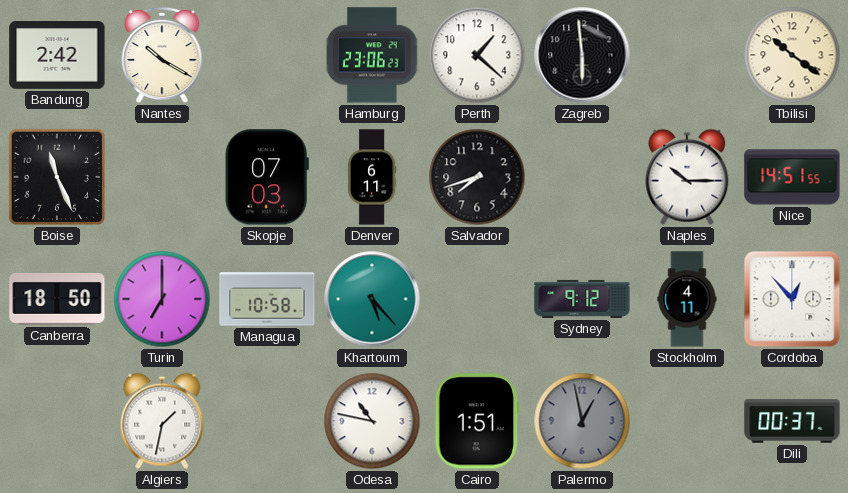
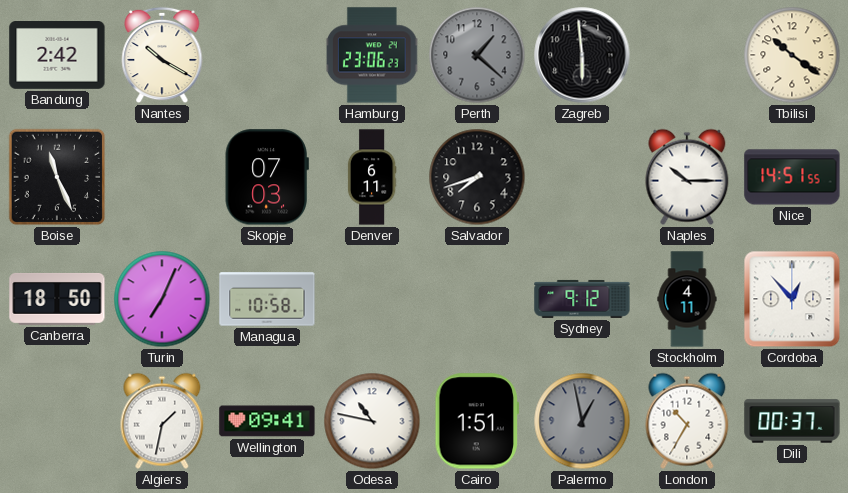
Perth dial: white -> grey
Turin: 7:00 -> 7:04
Khartoum: 5:23 -> none
Wellington: none -> 09:41
London: none -> 10:35
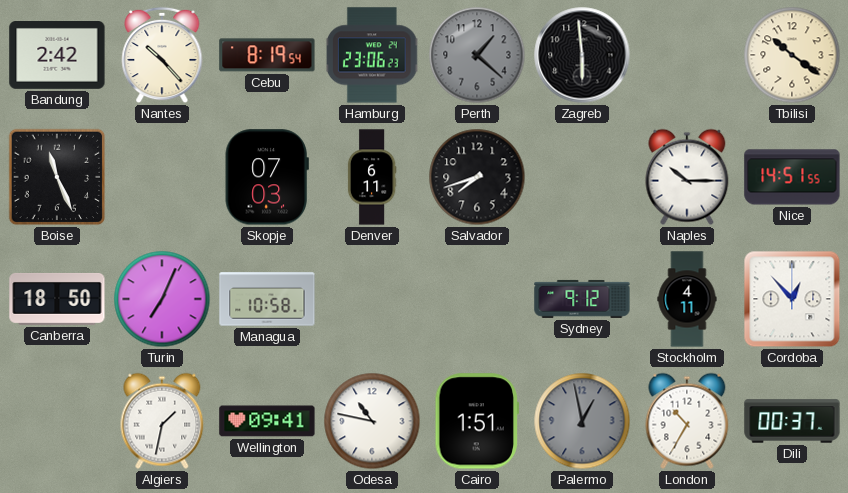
Nantes: 10:20 -> 10:23
Cebu: none -> 8:19
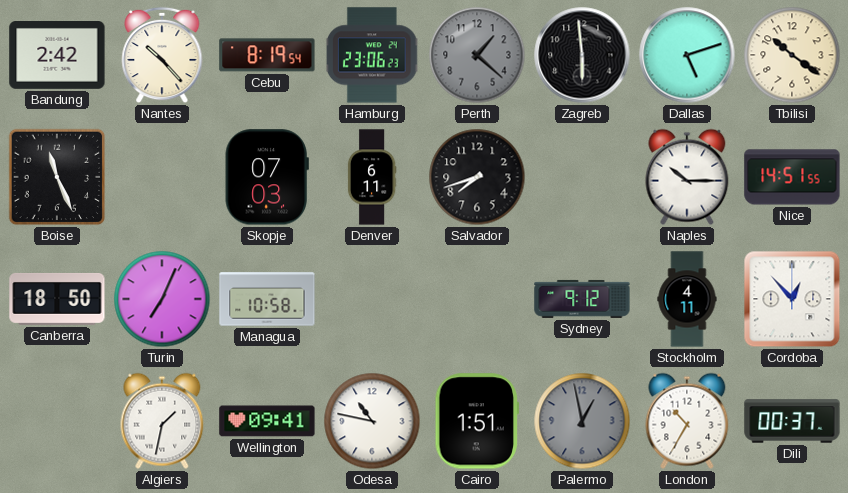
Dallas: none -> 5:12
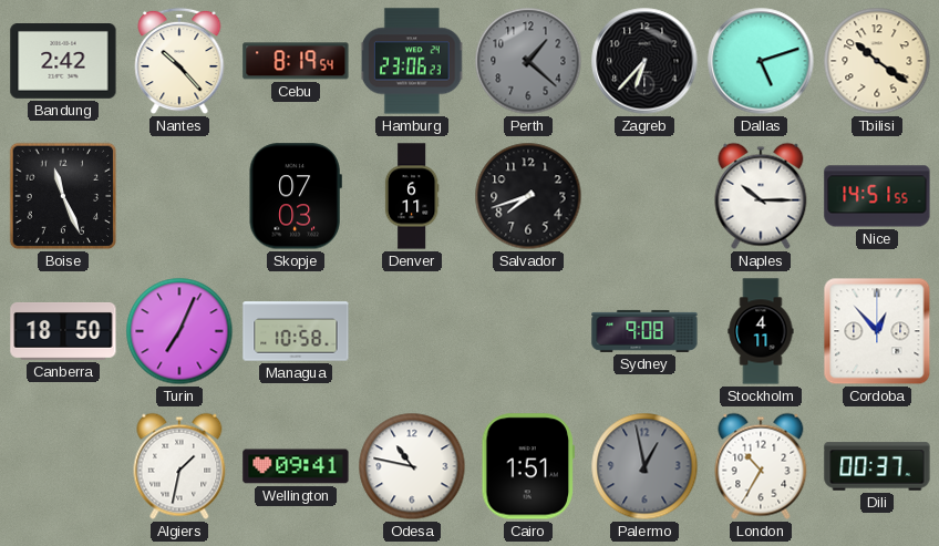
Zagreb: 5:59 -> 6:37
Sydney: 9:12 -> 9:08
